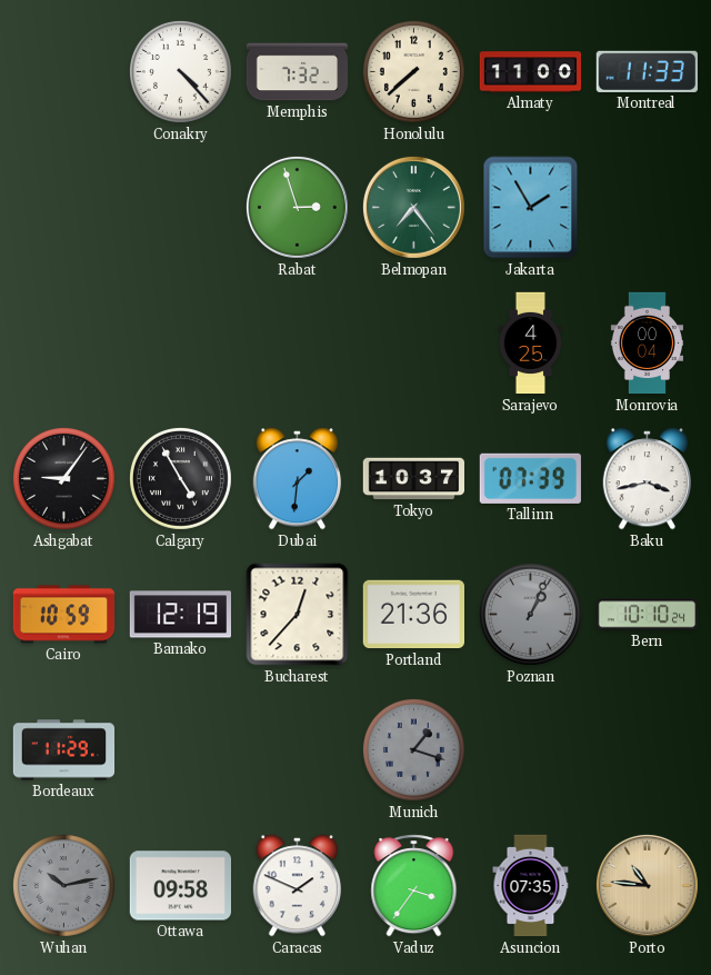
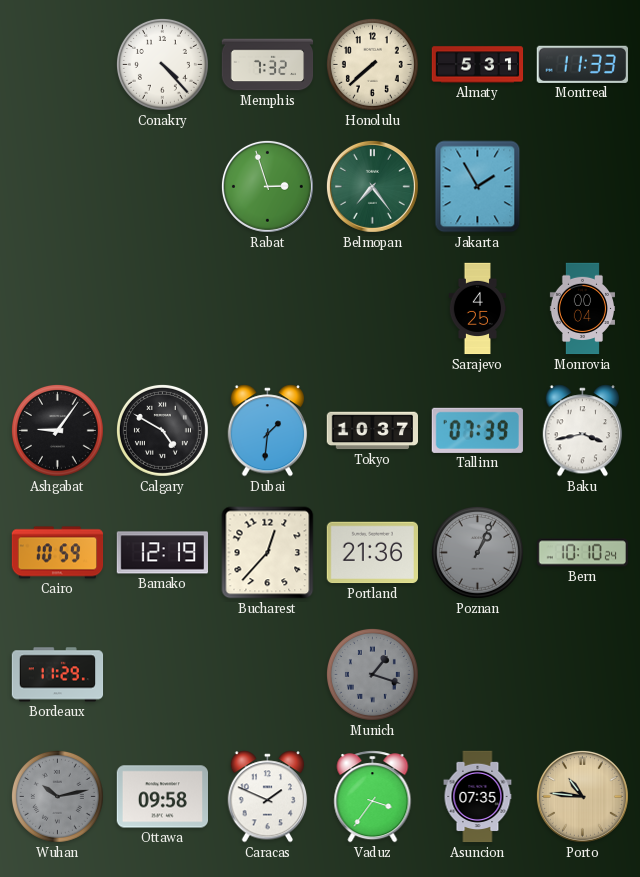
Almaty: 11:00 -> 5:31
Calgary: 4:55 -> 4:50
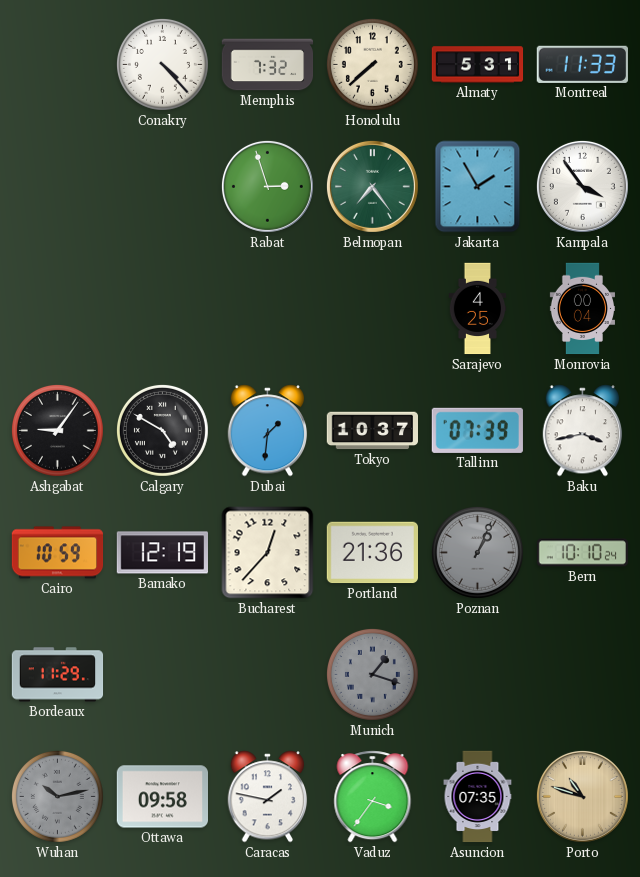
Kampala: none -> 3:54
Caracas: 1:49 -> 1:47
Porto: 10:46 -> 10:48
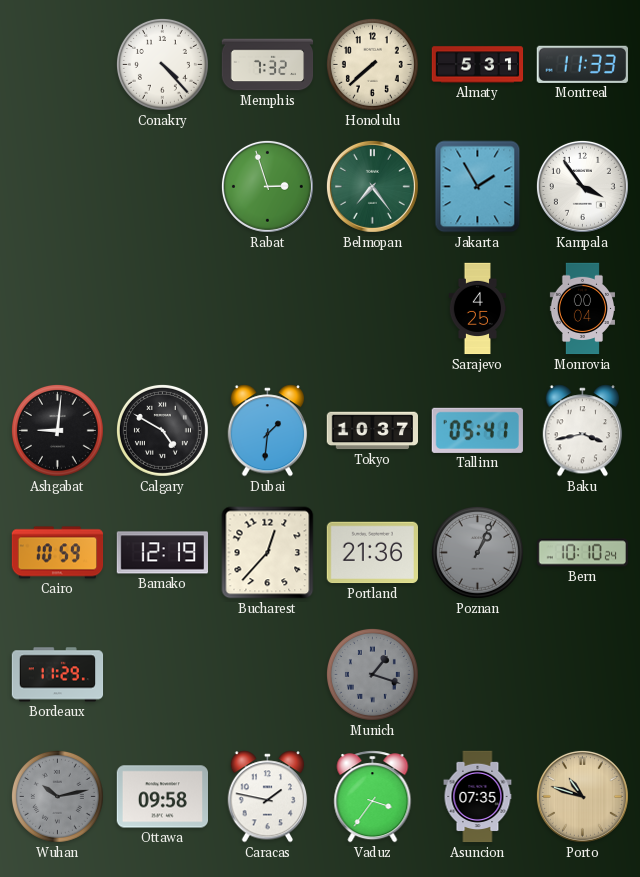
Ashgabat: 9:06 -> 9:01
Tallinn: 07:39 -> 05:41
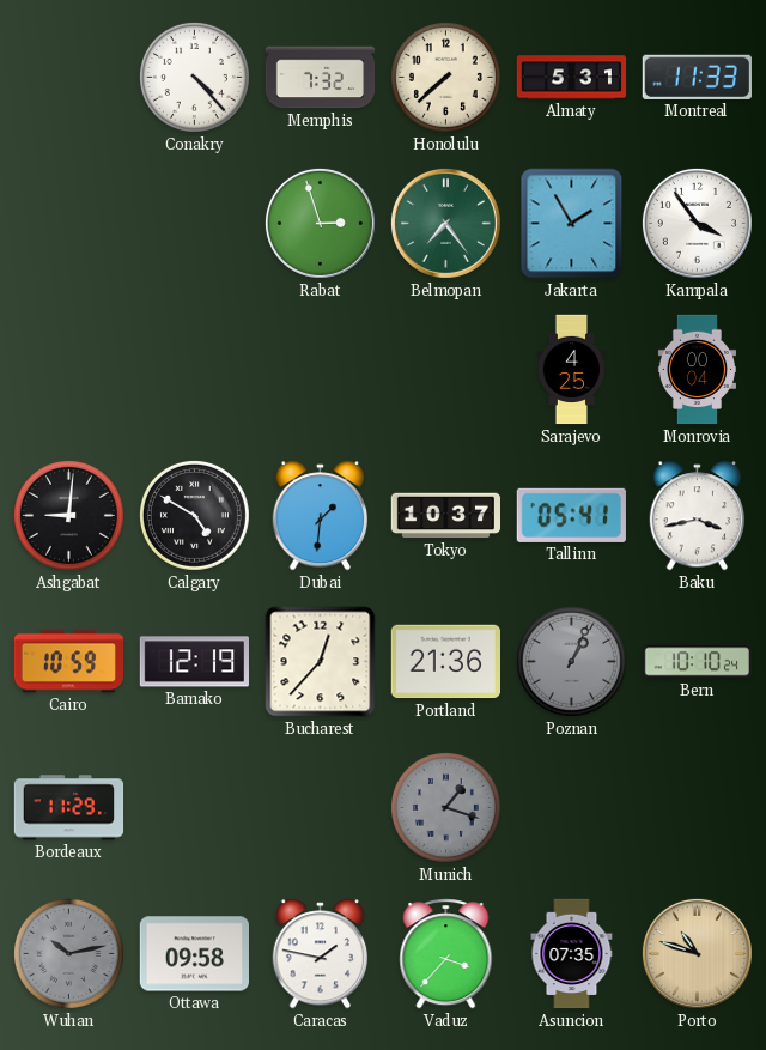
Vaduz: 3:36 -> 3:37
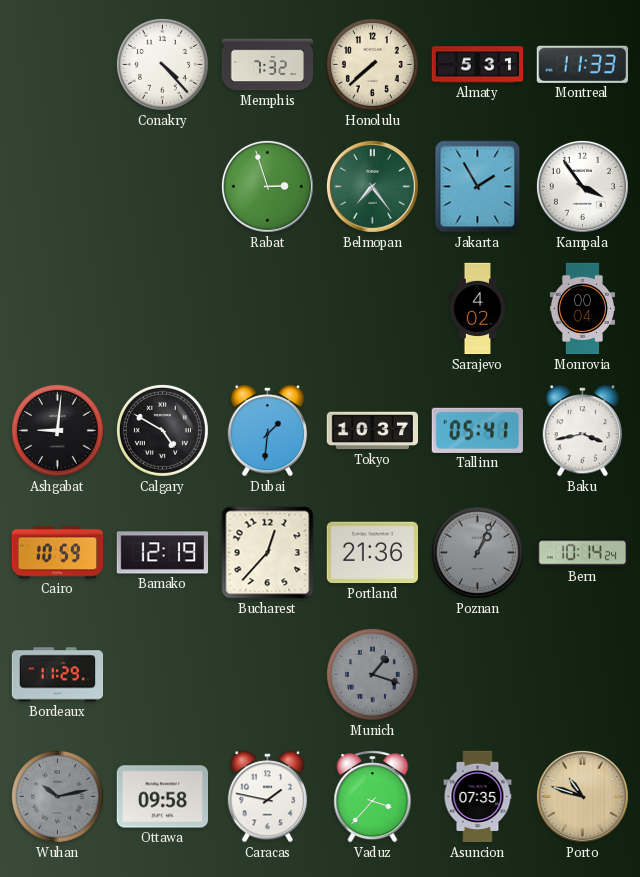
Sarajevo: 4:25 -> 4:02
Bern: 10:10 -> 10:14
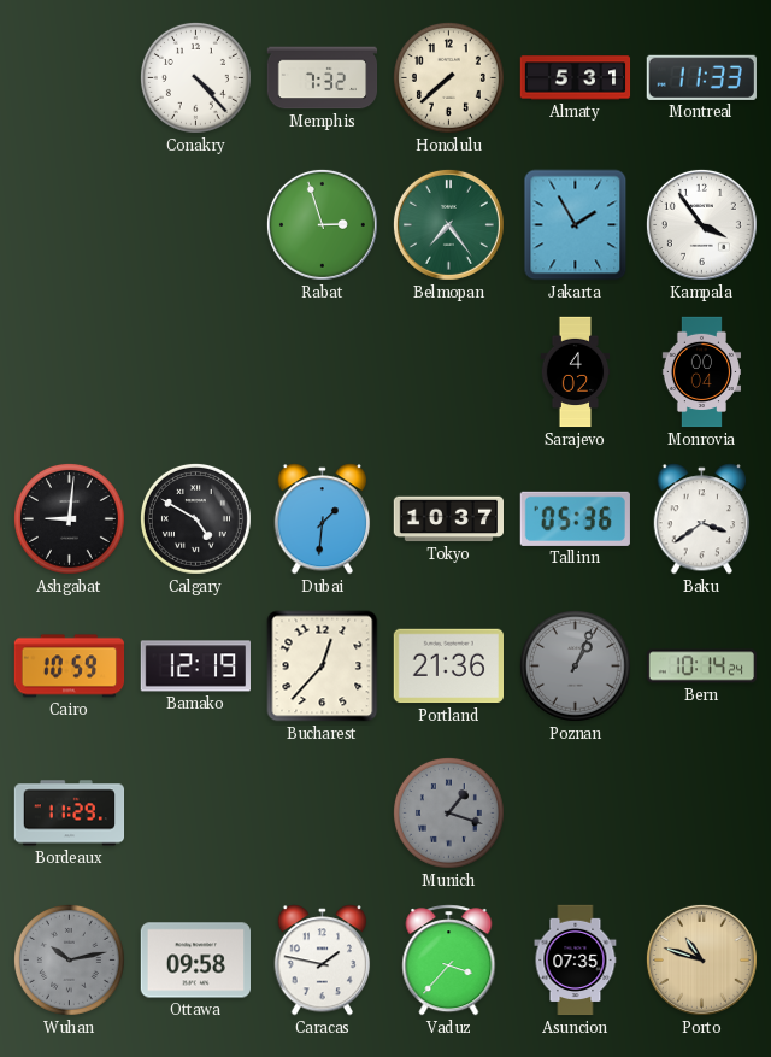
Tallinn: 05:41 -> 05:36
Baku: 3:43 -> 3:39
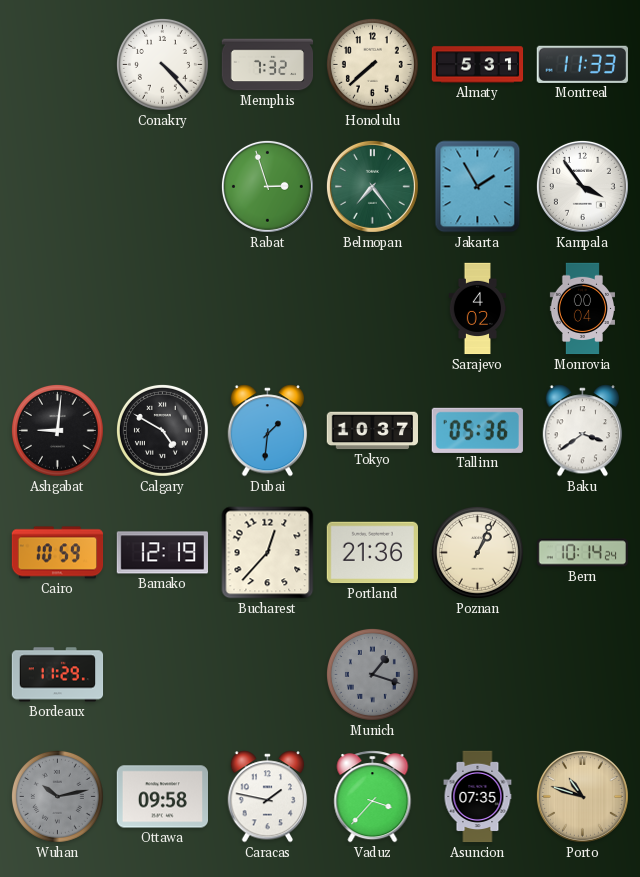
Poznan dial: grey -> cream
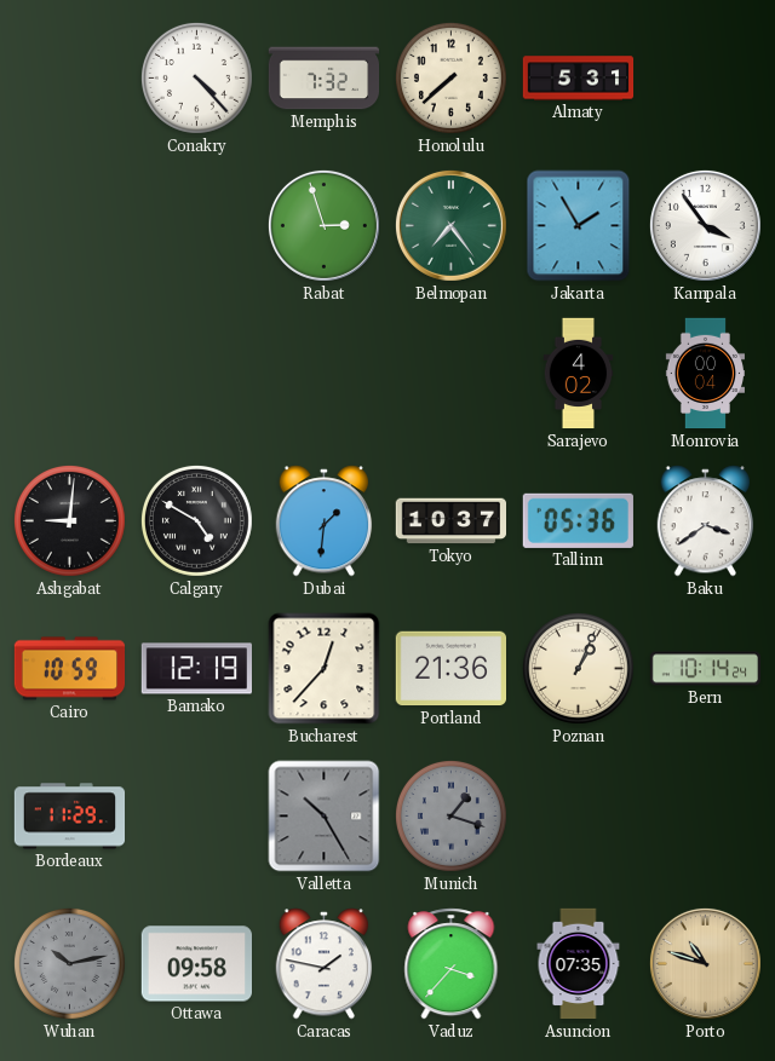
Montreal: 11:33 -> none
Valletta: none -> 10:25
